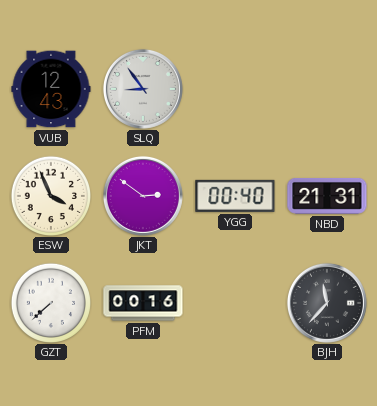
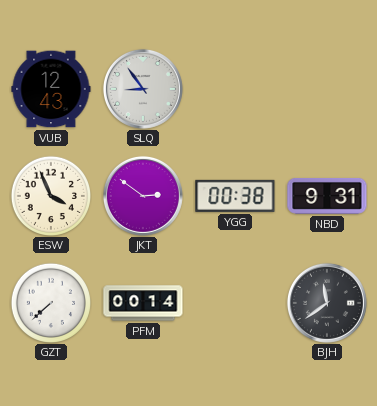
YGG: 00:40 -> 00:38
NBD: 21:31 -> 9:31
PFM: 00:16 -> 00:14
BJH: 11:37 -> 11:39
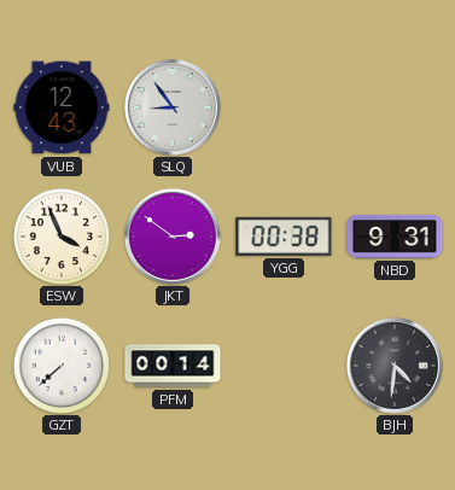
BJH: 11:39 -> 4:31
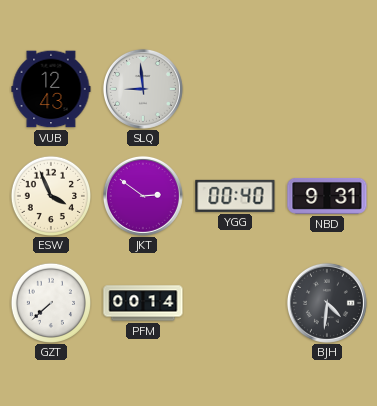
SLQ: 8:54 -> 8:59
YGG: 00:38 -> 00:40
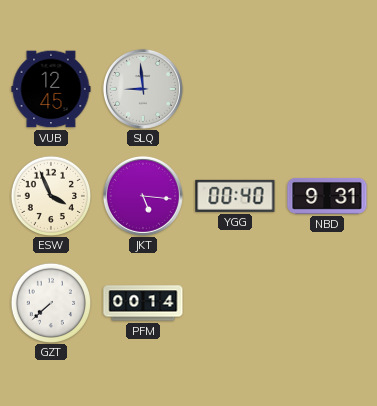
VUB: 12:43 -> 12:45
JKT: 2:51 -> 5:16
BJH: 4:31 -> none
